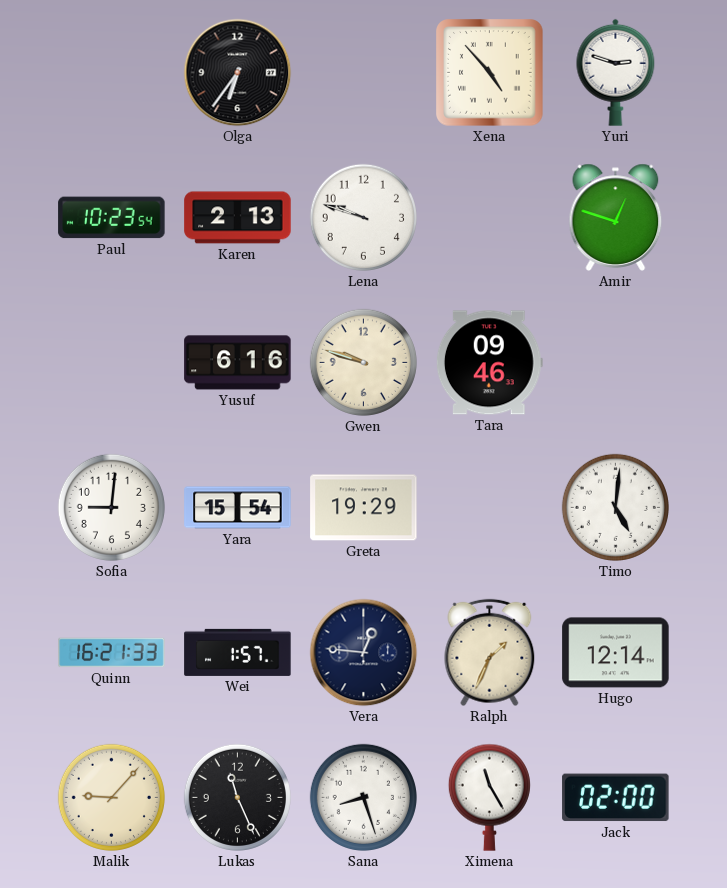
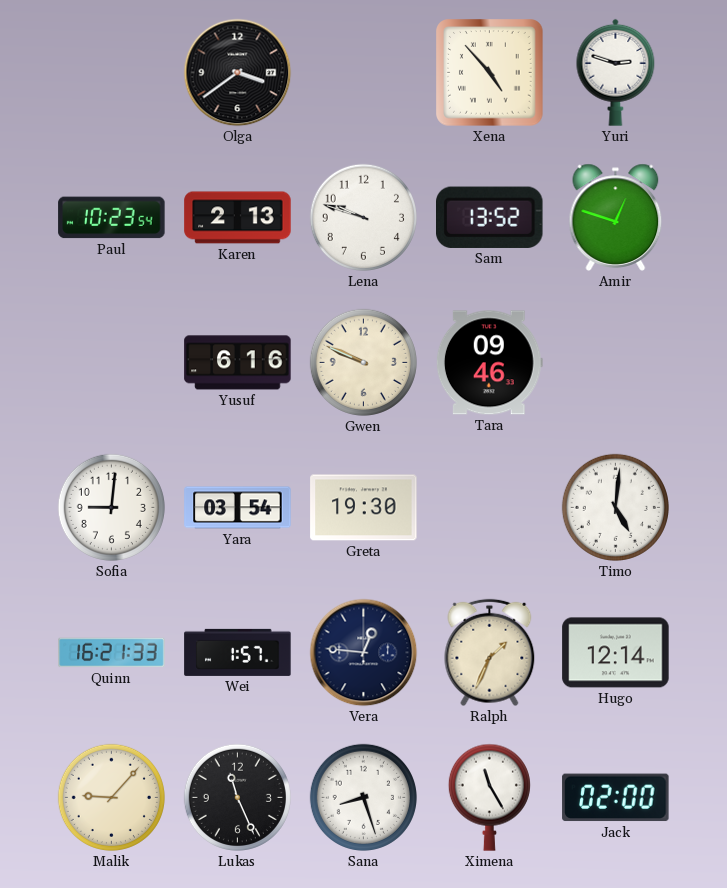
Olga: 6:36 -> 3:39
Sam: none -> 13:52
Gwen: 9:48 -> 9:49
Yara: 15:54 -> 03:54
Greta: 19:29 -> 19:30
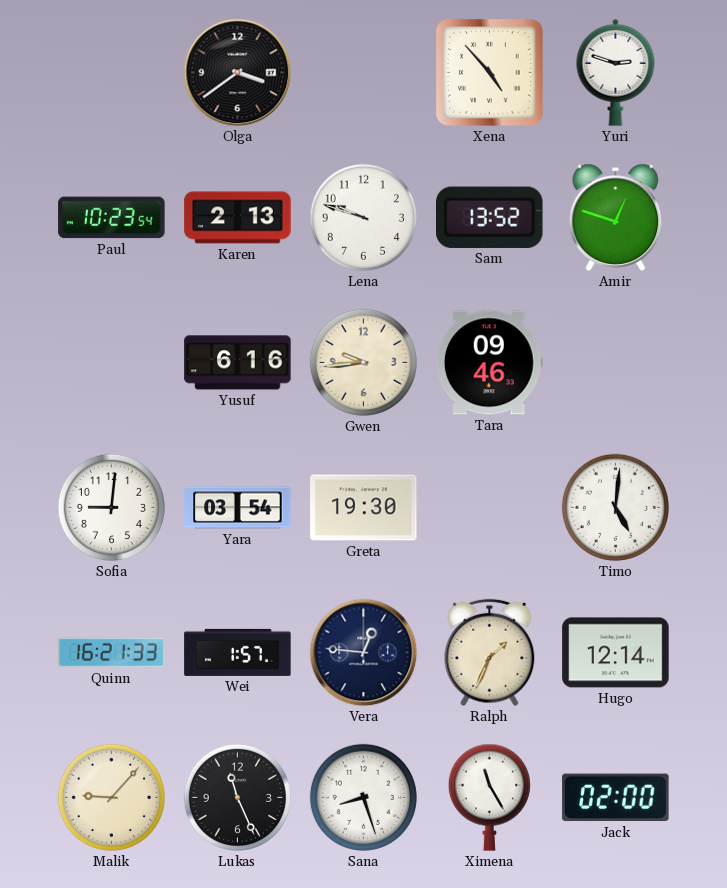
Gwen: 9:49 -> 9:44
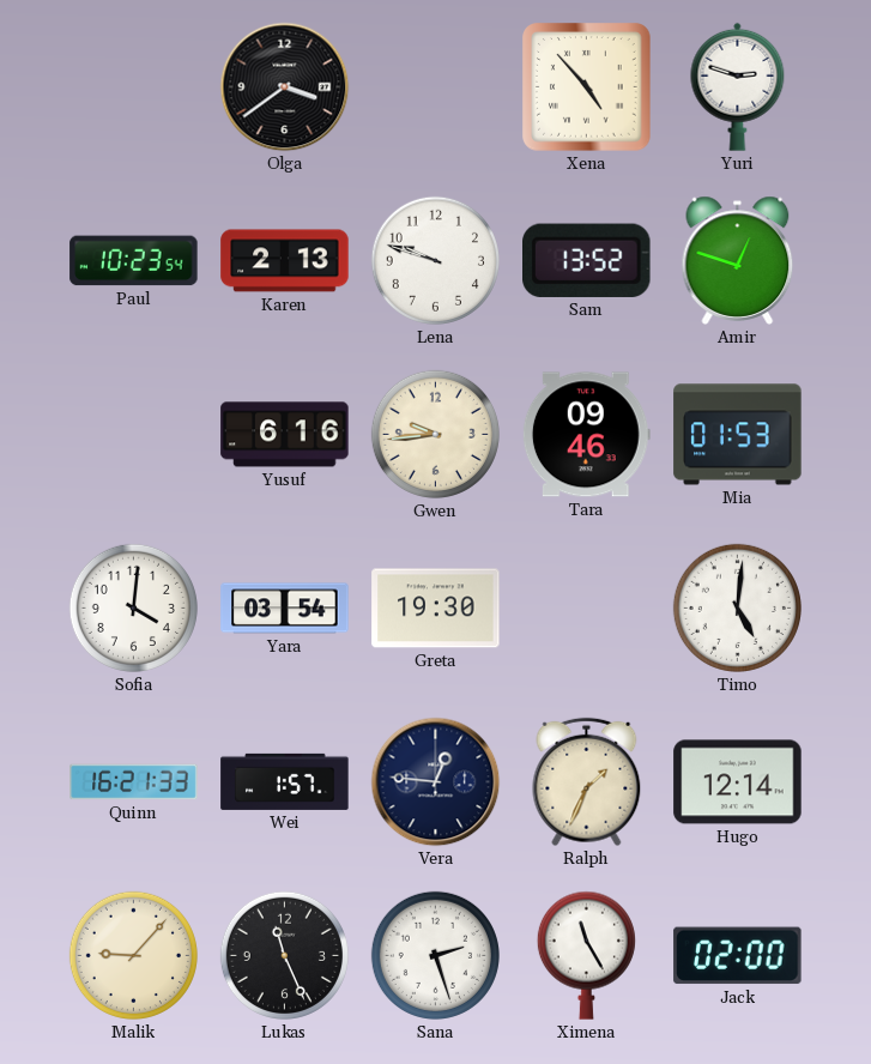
Mia: none -> 01:53
Sofia: 9:01 -> 4:01
Sana: 8:27 -> 2:27
